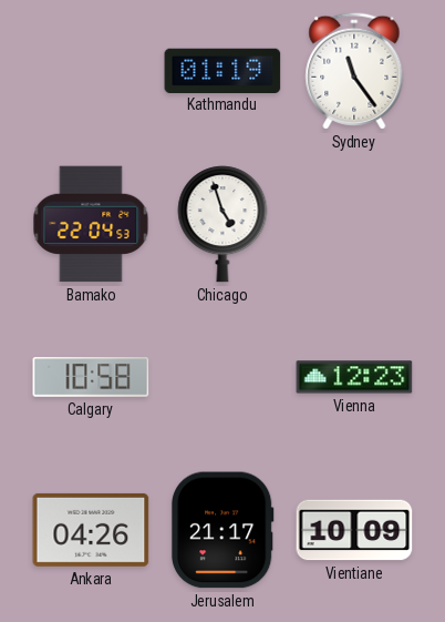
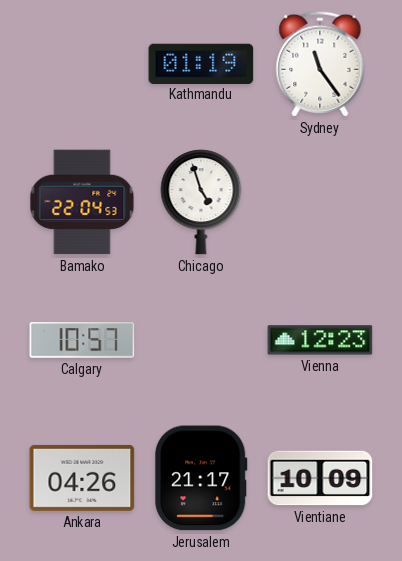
Calgary: 10:58 -> 10:57
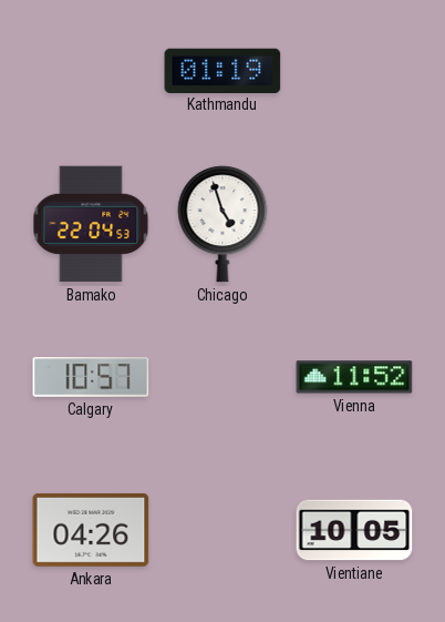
Sydney: 11:24 -> none
Vienna: 12:23 -> 11:52
Jerusalem: 21:17 -> none
Vientiane: 10:09 -> 10:05
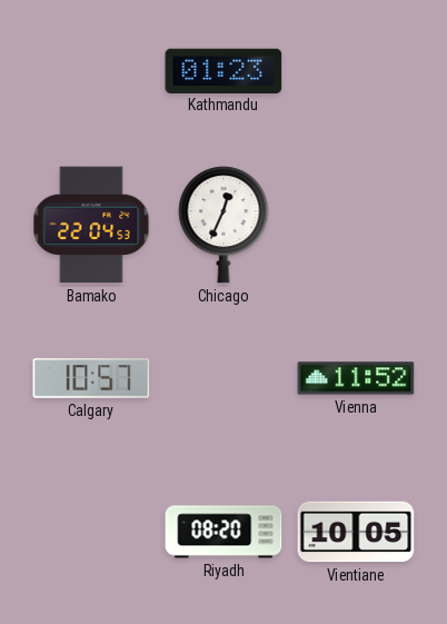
Kathmandu: 01:19 -> 01:23
Chicago: 4:57 -> 12:34
Ankara: 04:26 -> none
Riyadh: none -> 08:20
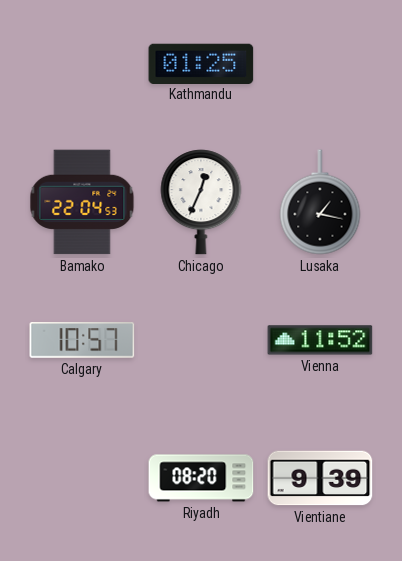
Kathmandu: 01:23 -> 01:25
Lusaka: none -> 1:17
Vientiane: 10:05 -> 9:39
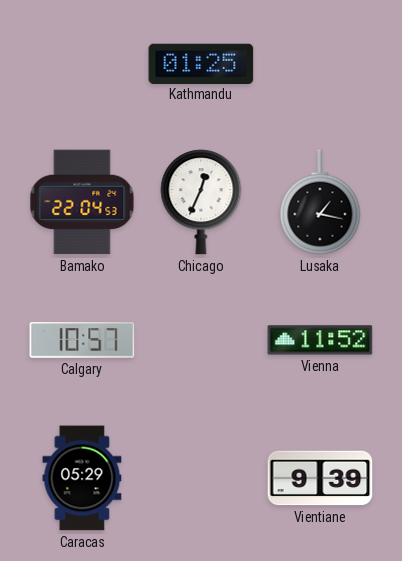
Caracas: none -> 05:29
Riyadh: 08:20 -> none
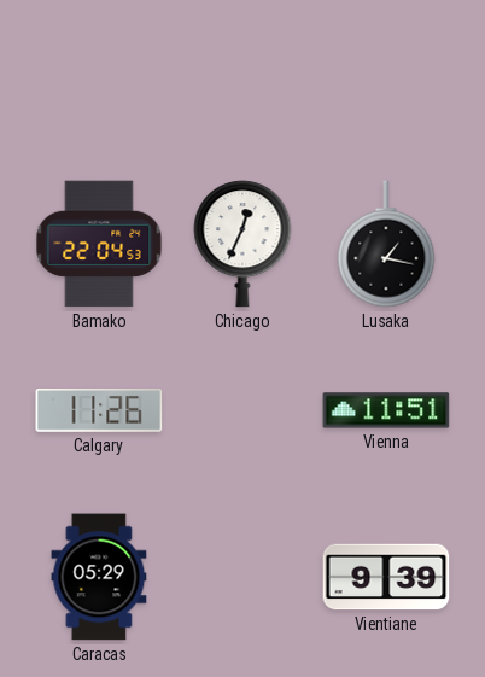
Kathmandu: 01:25 -> none
Calgary: 10:57 -> 11:26
Vienna: 11:52 -> 11:51
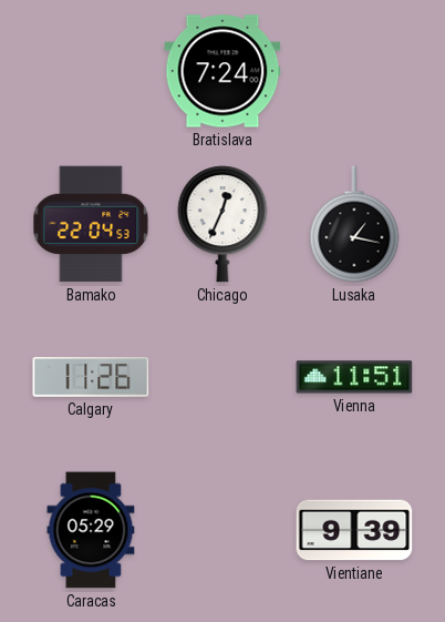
Bratislava: none -> 7:24
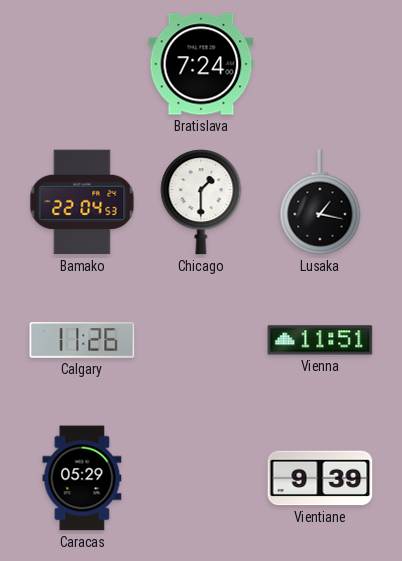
Chicago: 12:34 -> 1:30
